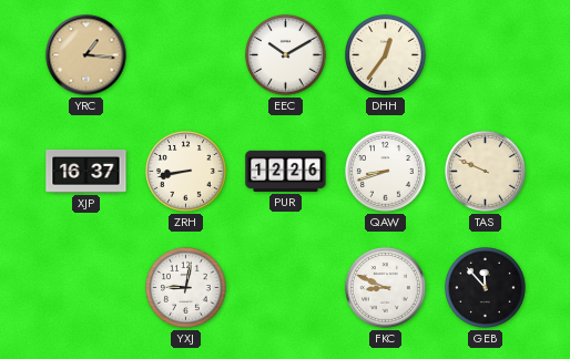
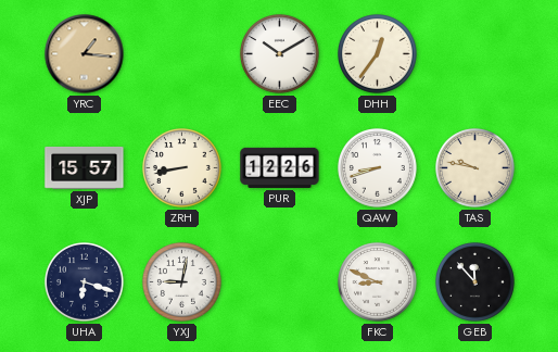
XJP: 16:37 -> 15:57
TAS: 9:49 -> 9:47
UHA: none -> 6:18
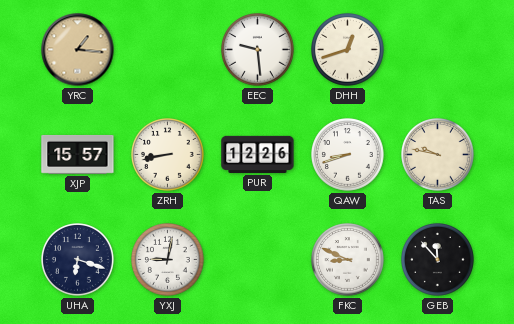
EEC: 10:10 -> 9:29
DHH: 12:36 -> 12:42
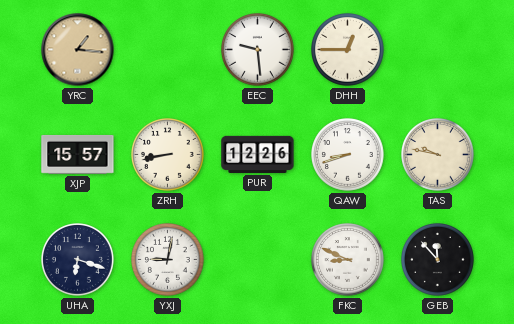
DHH: 12:42 -> 12:45
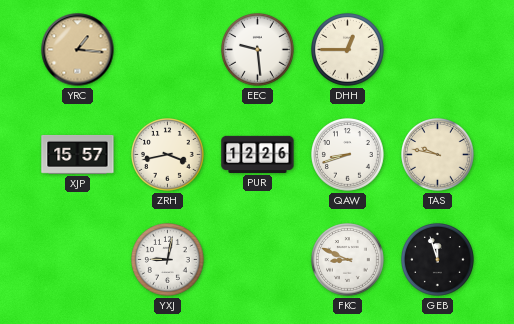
ZRH: 8:43 -> 3:43
UHA: 6:18 -> none
GEB: 11:53 -> 11:57
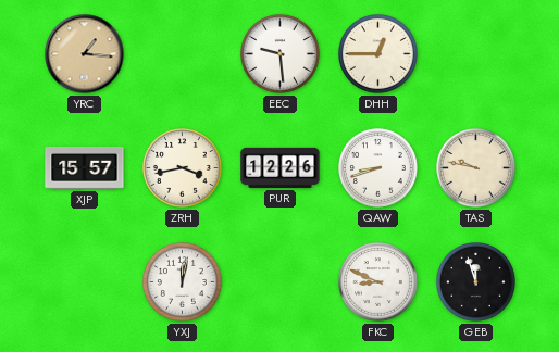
YXJ: 9:02 -> 12:02
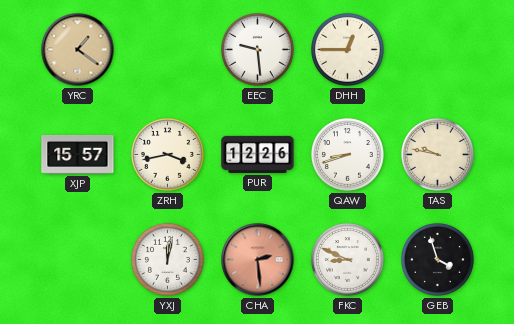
YRC: 1:16 -> 1:21
CHA: none -> 2:29
GEB: 11:57 -> 3:57
